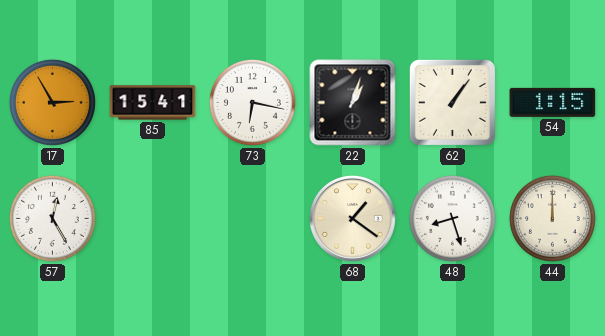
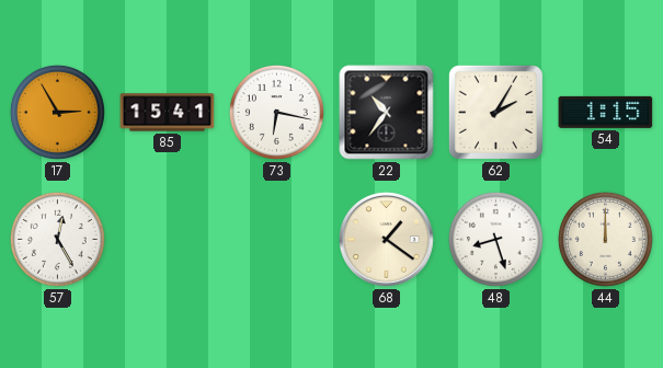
22: 1:03 -> 10:36
62: 1:06 -> 2:05
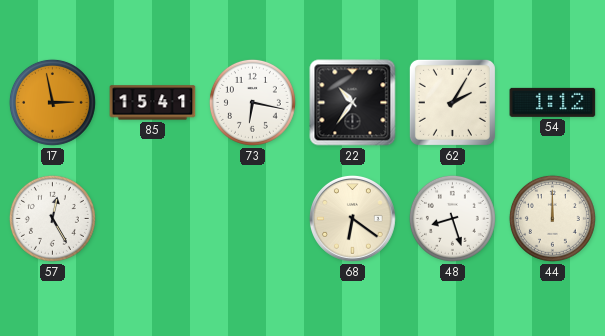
17: 2:55 -> 2:58
54: 1:15 -> 1:12
68: 1:21 -> 6:21
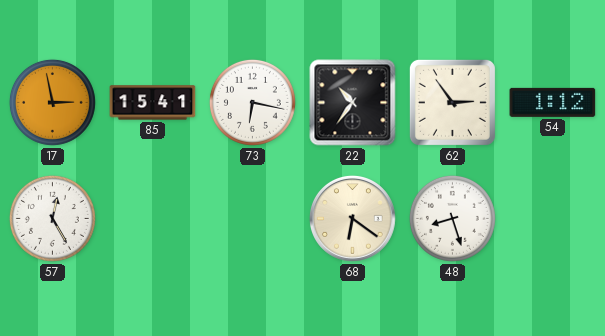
62: 2:05 -> 2:54
44: 12:00 -> none
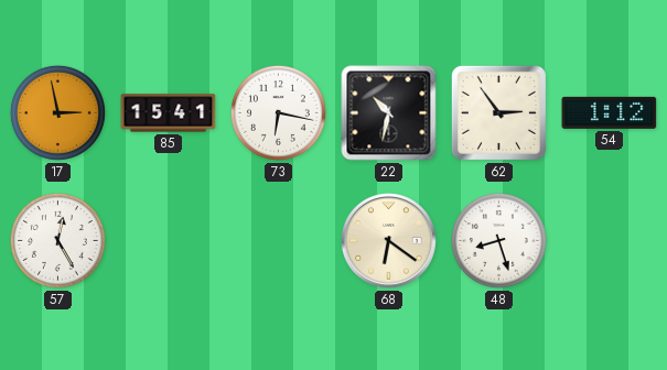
22: 10:36 -> 10:32
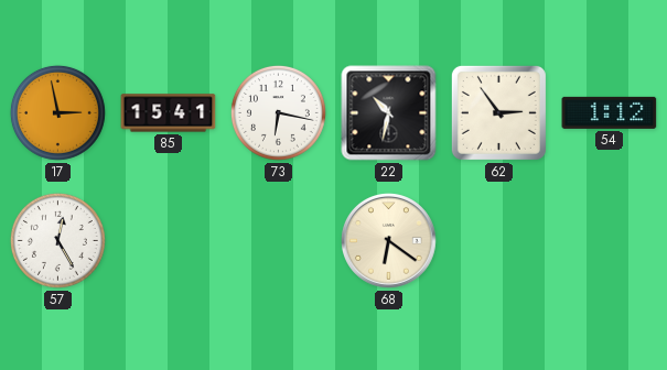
48: 8:27 -> none
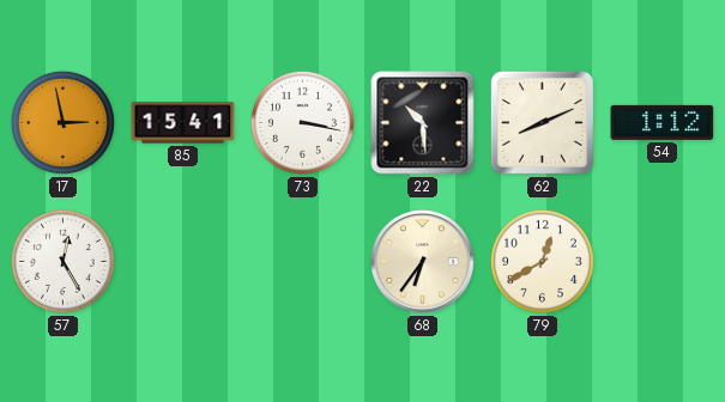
73: 6:17 -> 3:17
22: 10:32 -> 10:29
62: 2:54 -> 8:11
68: 6:21 -> 6:36
79: none -> 12:40
